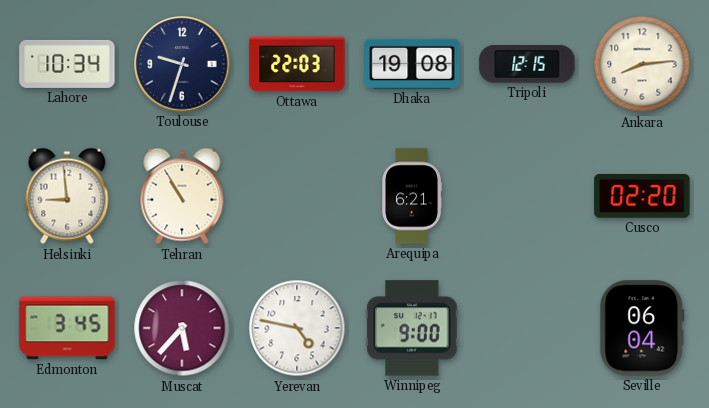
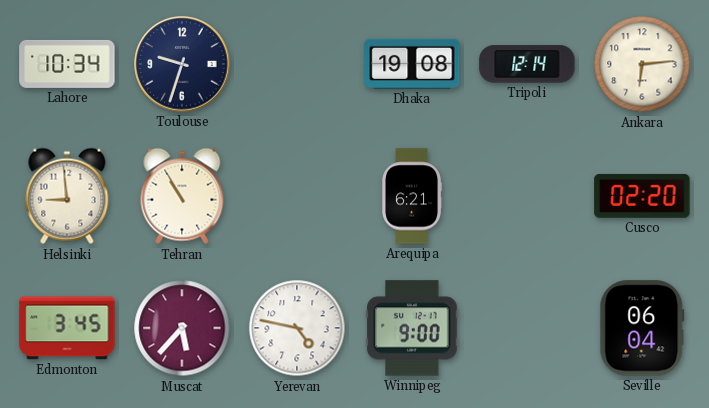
Ottawa: 22:03 -> none
Tripoli: 12:15 -> 12:14
Ankara: 8:14 -> 6:14
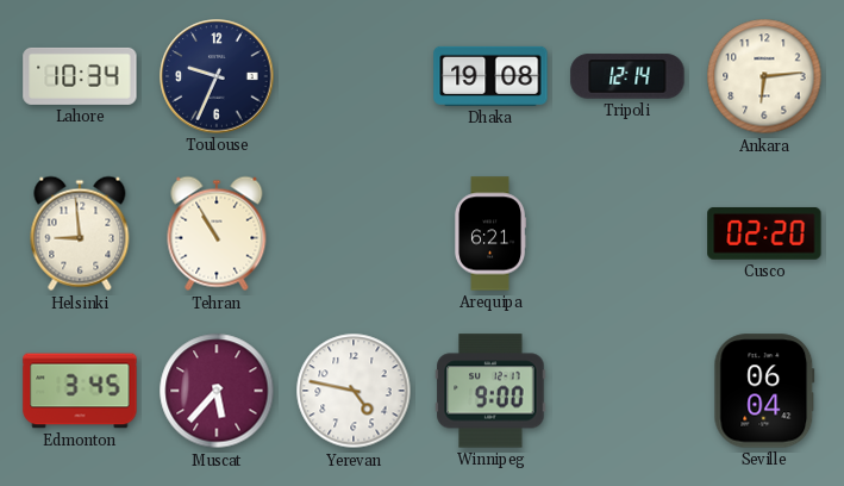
Toulouse: 9:33 -> 9:34
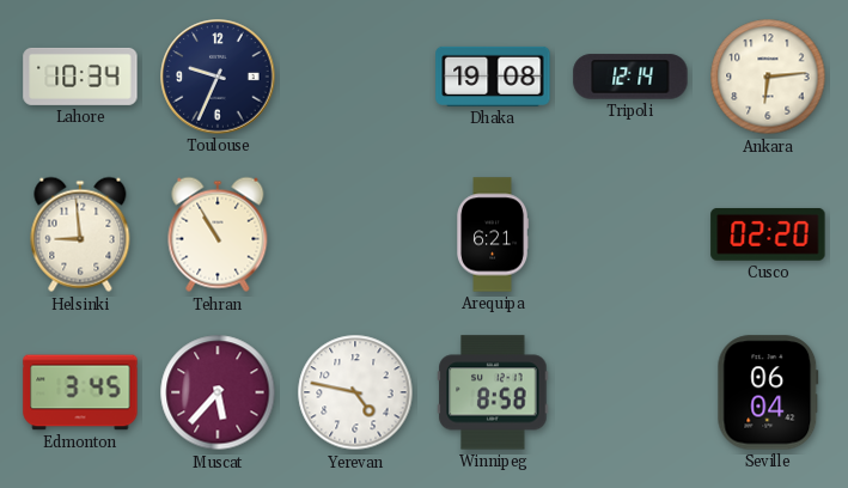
Winnipeg: 9:00 -> 8:58
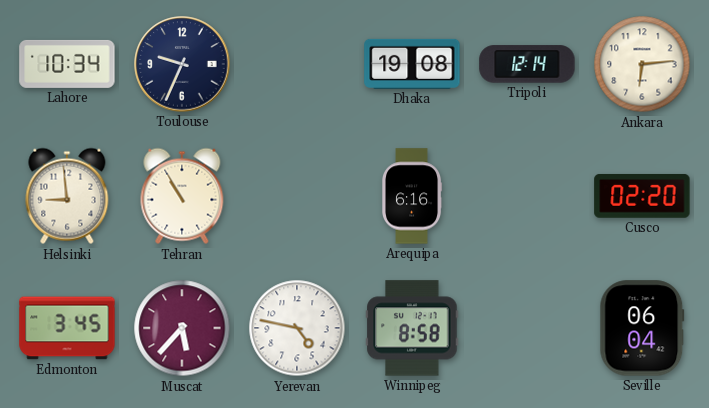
Arequipa: 6:21 -> 6:16
